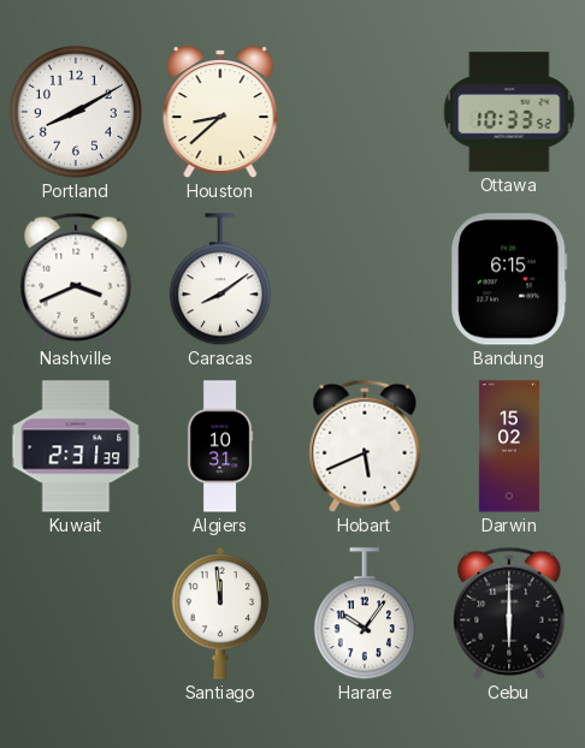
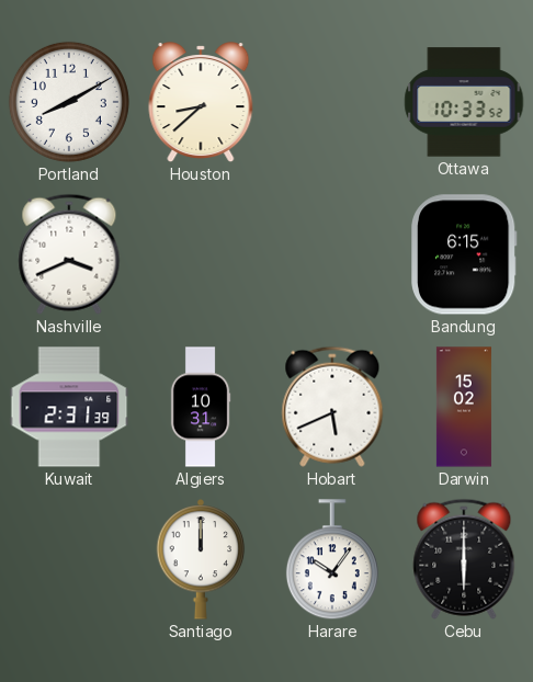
Caracas: 8:09 -> none
Santiago: 11:59 -> 12:00
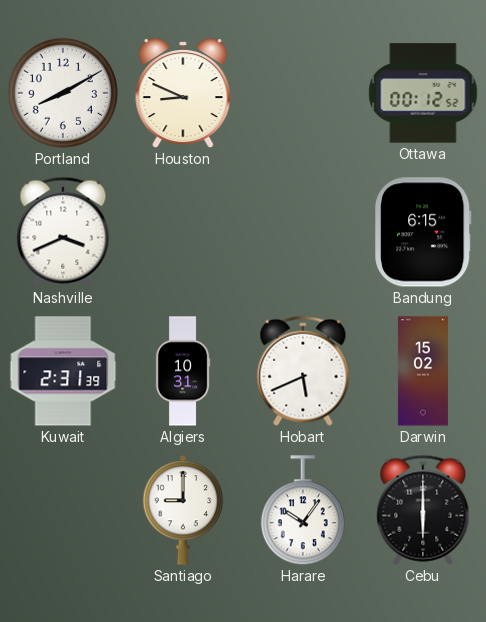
Houston: 8:38 -> 8:49
Ottawa: 10:33 -> 00:12
Santiago: 12:00 -> 9:00
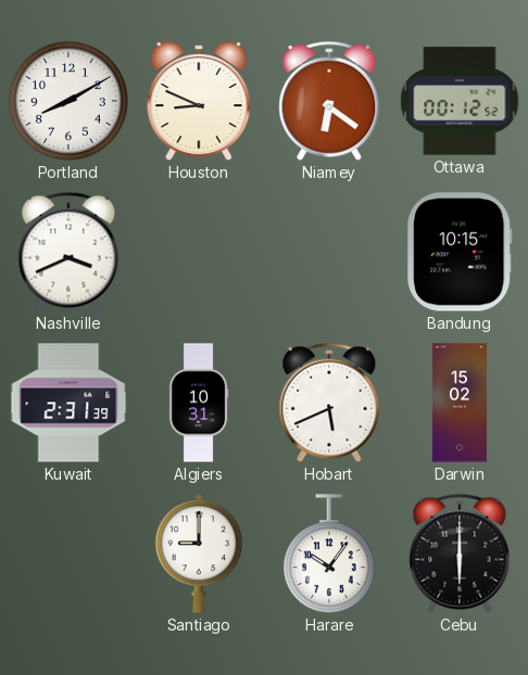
Niamey: none -> 6:21
Bandung: 6:15 -> 10:15
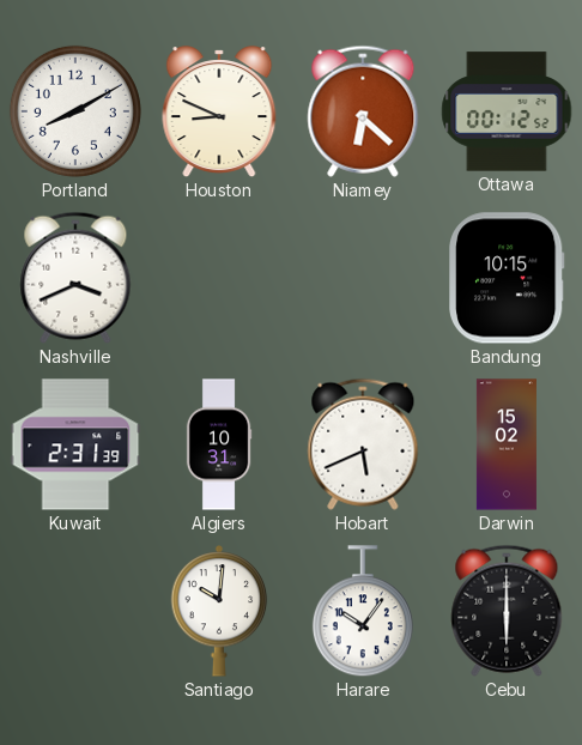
Niamey: 6:21 -> 6:22
Santiago: 9:00 -> 10:01
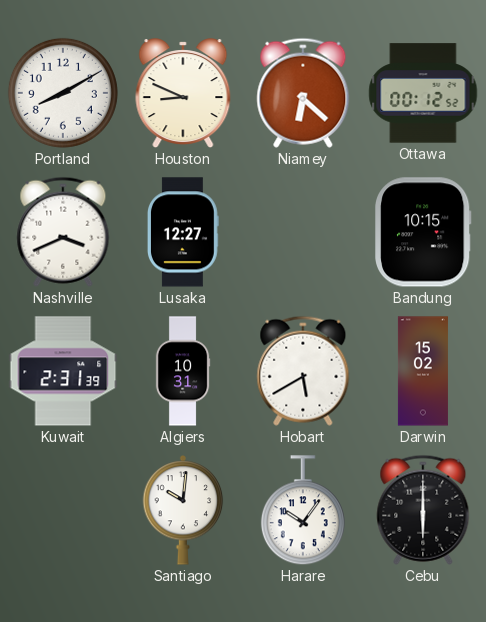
Lusaka: none -> 12:27
Hobart: 5:41 -> 5:40
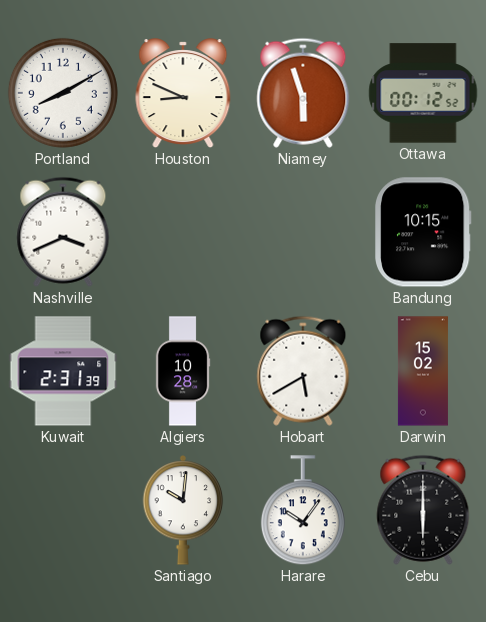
Niamey: 6:22 -> 5:57
Lusaka: 12:27 -> none
Algiers: 10:31 -> 10:28
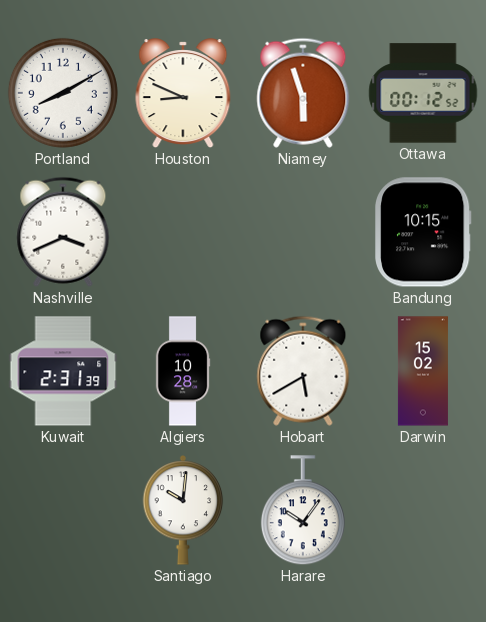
Cebu: 6:00 -> none
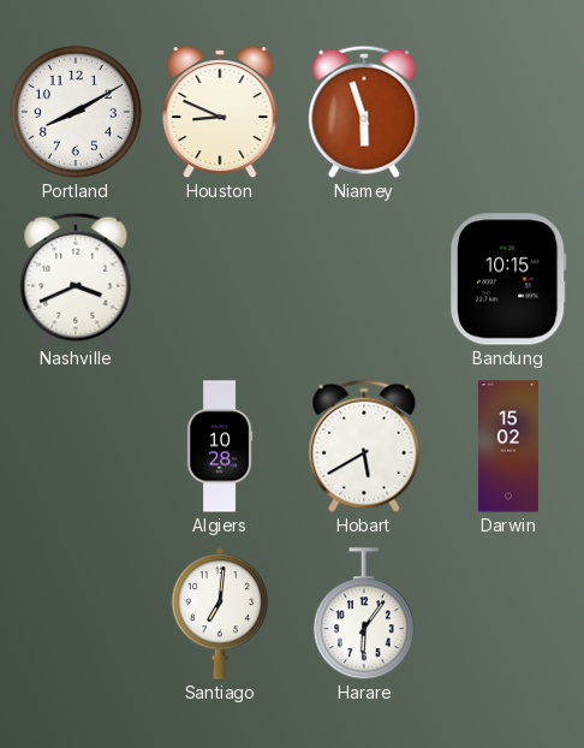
Ottawa: 00:12 -> none
Kuwait: 2:31 -> none
Santiago: 10:01 -> 7:01
Harare: 10:06 -> 6:06
